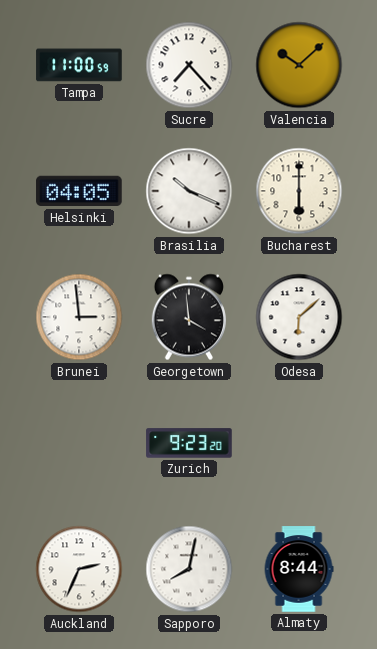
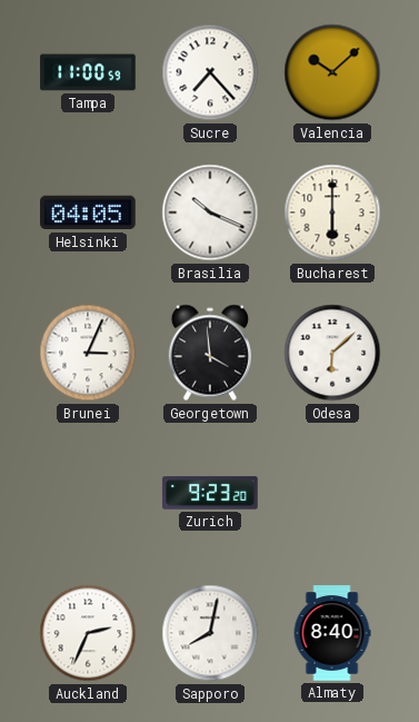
Brunei: 2:59 -> 3:04
Almaty: 8:44 -> 8:40
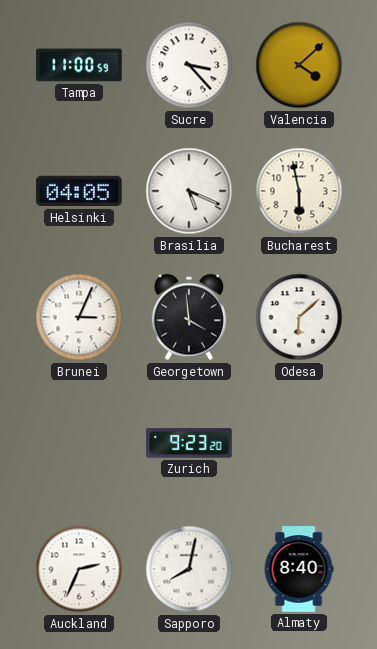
Sucre: 7:23 -> 3:23
Valencia: 10:08 -> 4:08
Brasilia: 10:19 -> 5:19
Bucharest: 6:00 -> 5:58
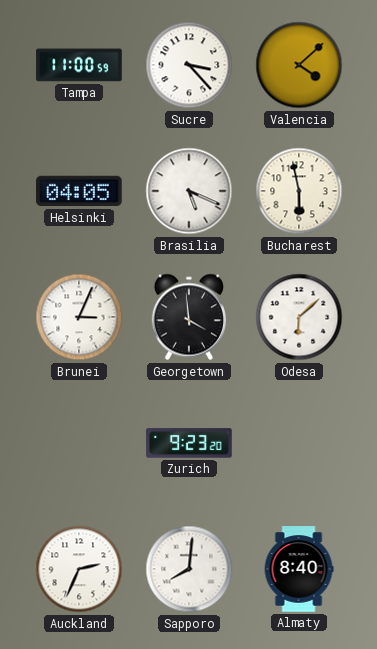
Sapporo: 8:02 -> 8:01
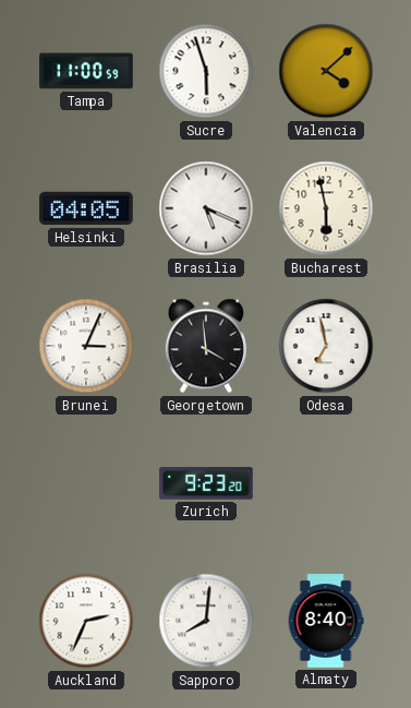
Sucre: 3:23 -> 5:57
Odesa: 6:08 -> 6:58
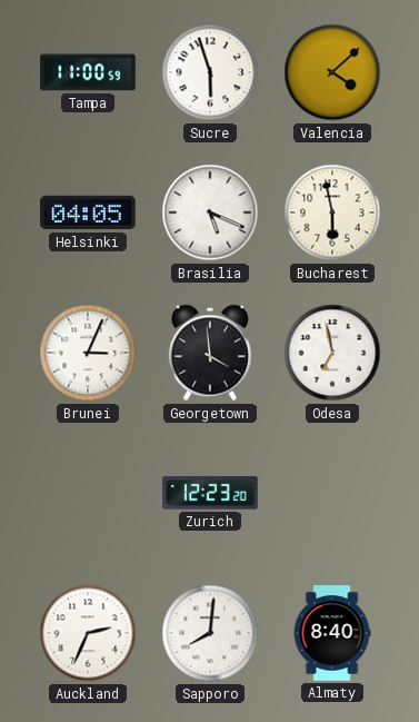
Zurich: 9:23 -> 12:23
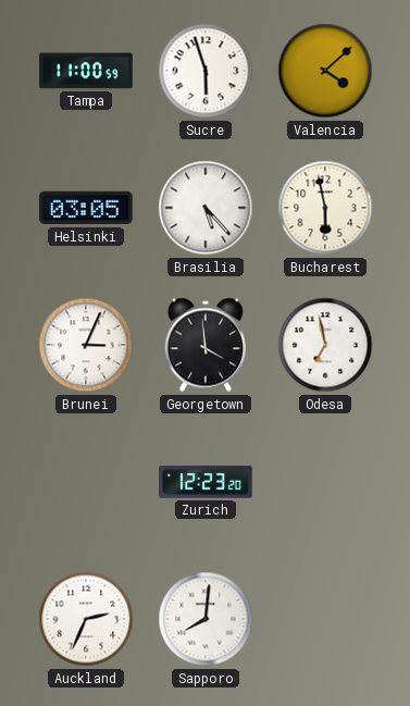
Helsinki: 04:05 -> 03:05
Brasilia: 5:19 -> 5:23
Almaty: 8:40 -> none
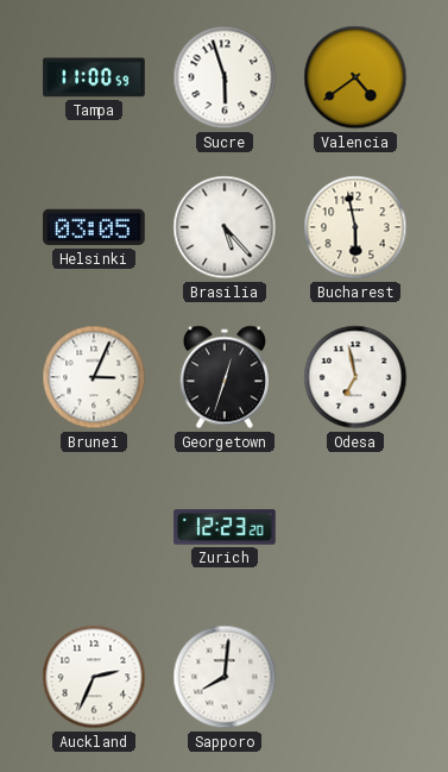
Valencia: 4:08 -> 4:39
Georgetown: 3:59 -> 12:33
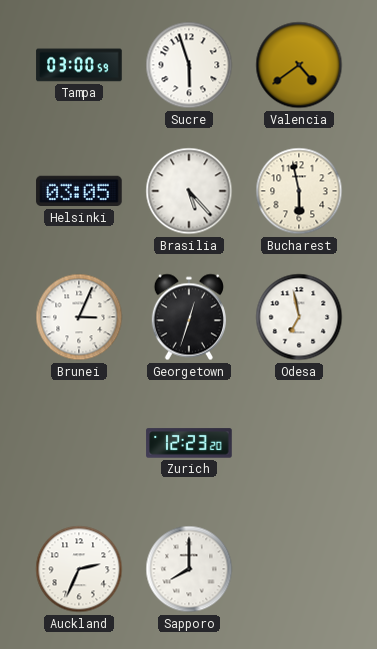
Tampa: 11:00 -> 03:00
Sapporo: 8:01 -> 8:00
